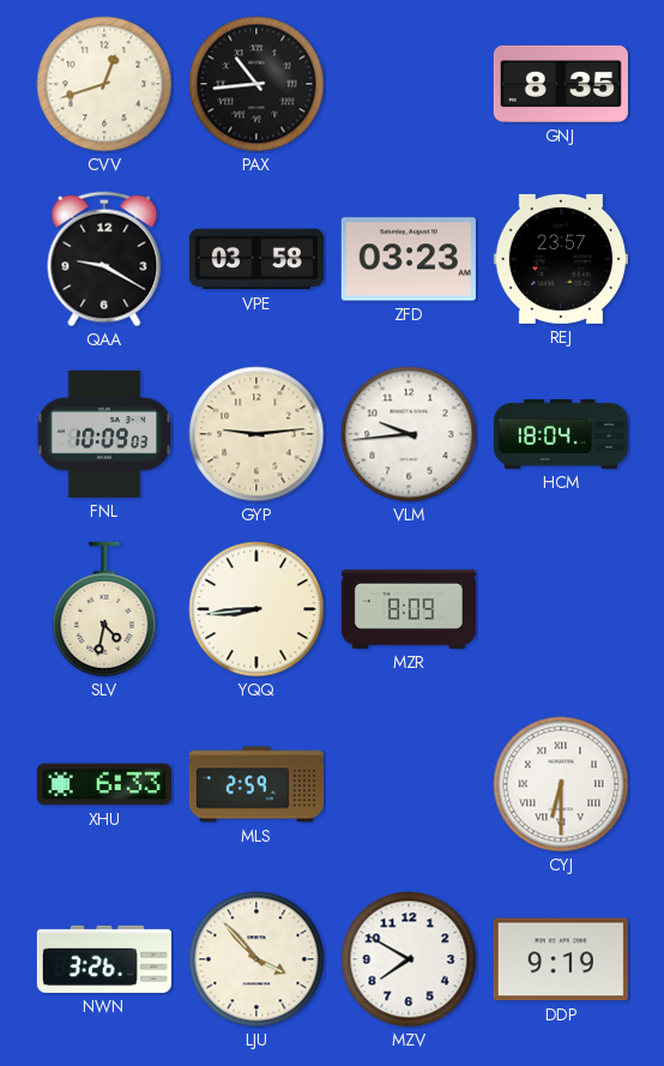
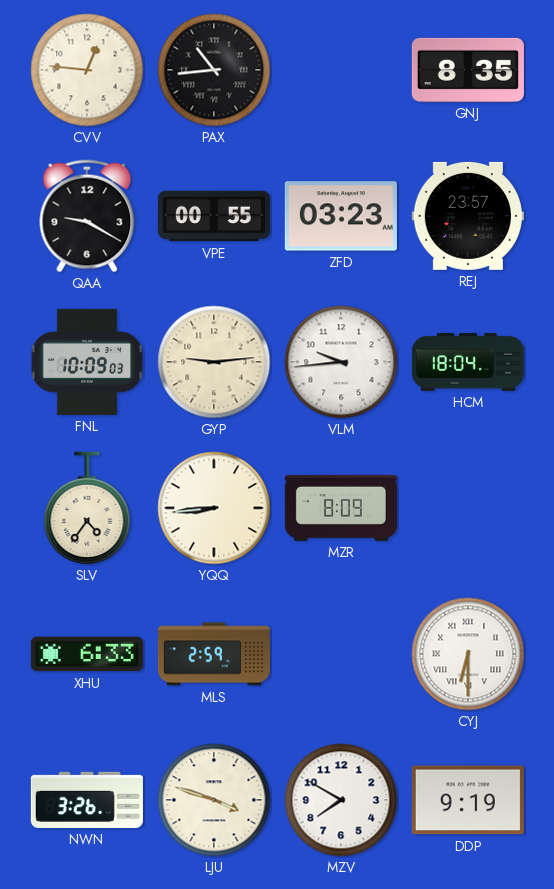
CVV: 12:42 -> 12:46
VPE: 03:58 -> 00:55
SLV: 4:32 -> 4:36
LJU: 3:53 -> 3:48
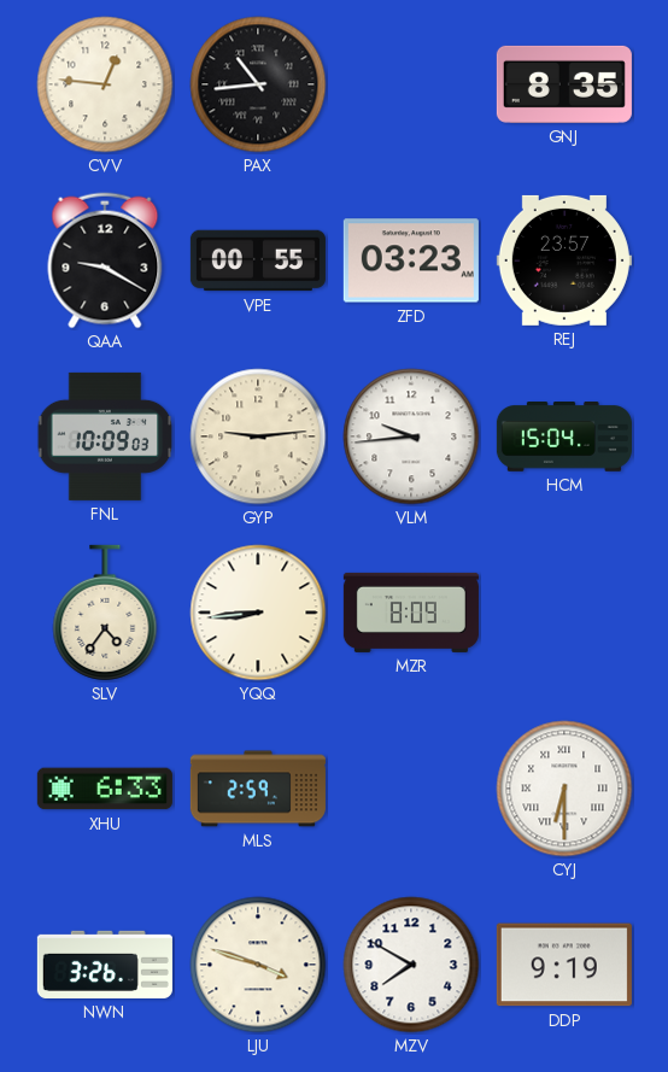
HCM: 18:04 -> 15:04
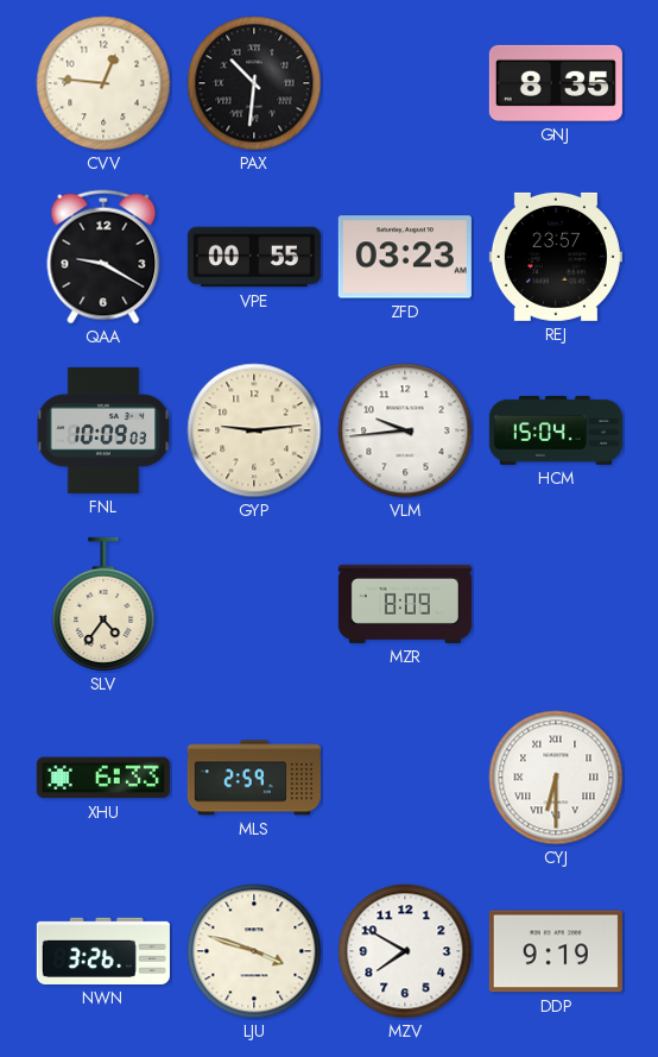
PAX: 10:44 -> 10:31
YQQ: 8:44 -> none
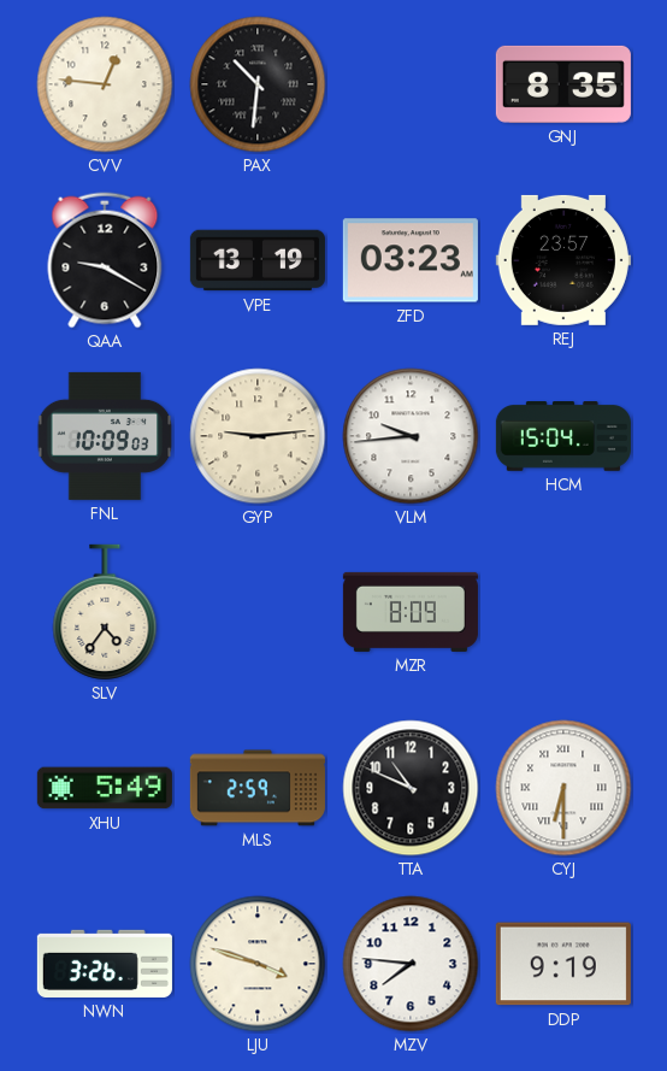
VPE: 00:55 -> 13:19
XHU: 6:33 -> 5:49
TTA: none -> 10:49
MZV: 7:50 -> 7:46
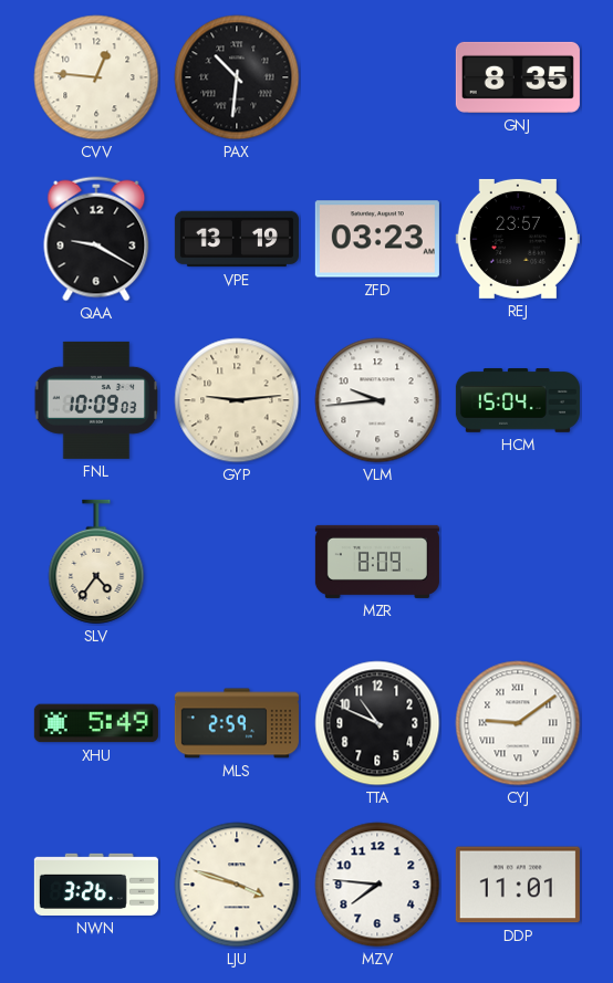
CYJ: 6:30 -> 9:09
DDP: 9:19 -> 11:01
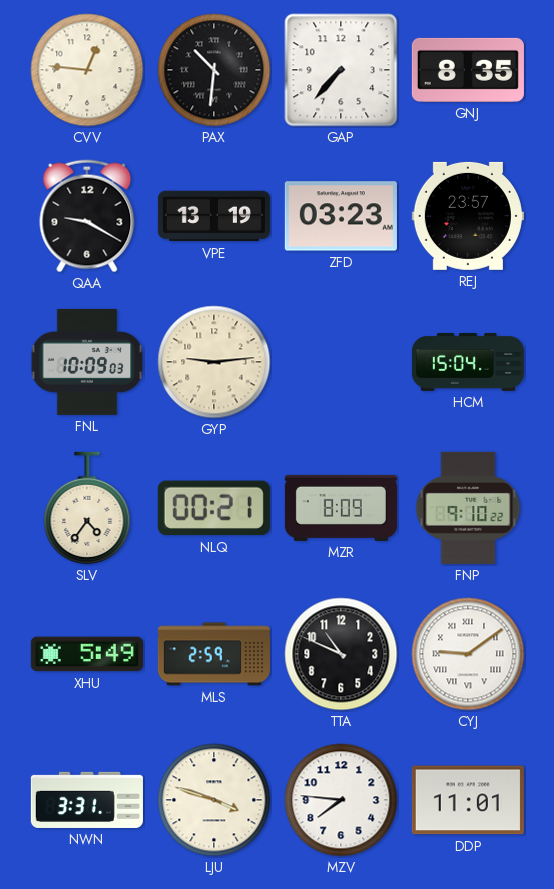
GAP: none -> 7:37
VLM: 9:44 -> none
NLQ: none -> 00:21
FNP: none -> 9:10
NWN: 3:26 -> 3:31
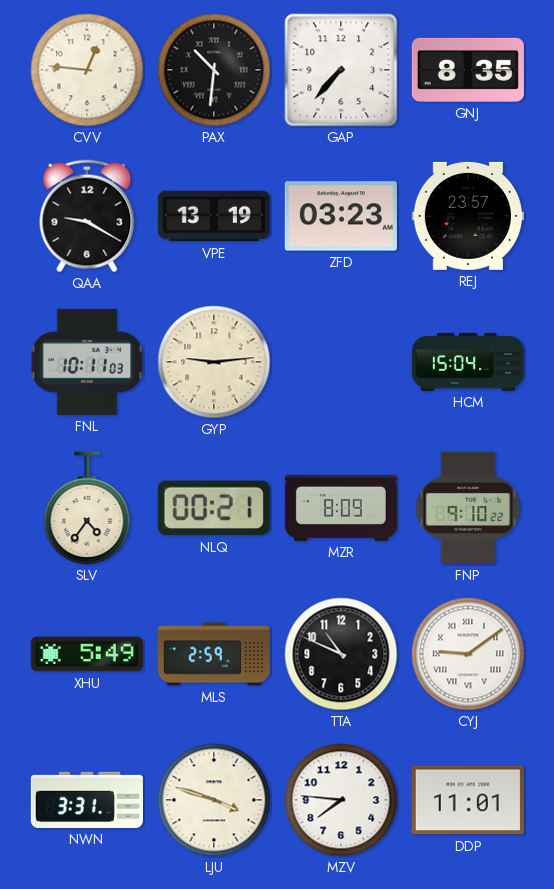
FNL: 10:09 -> 10:11
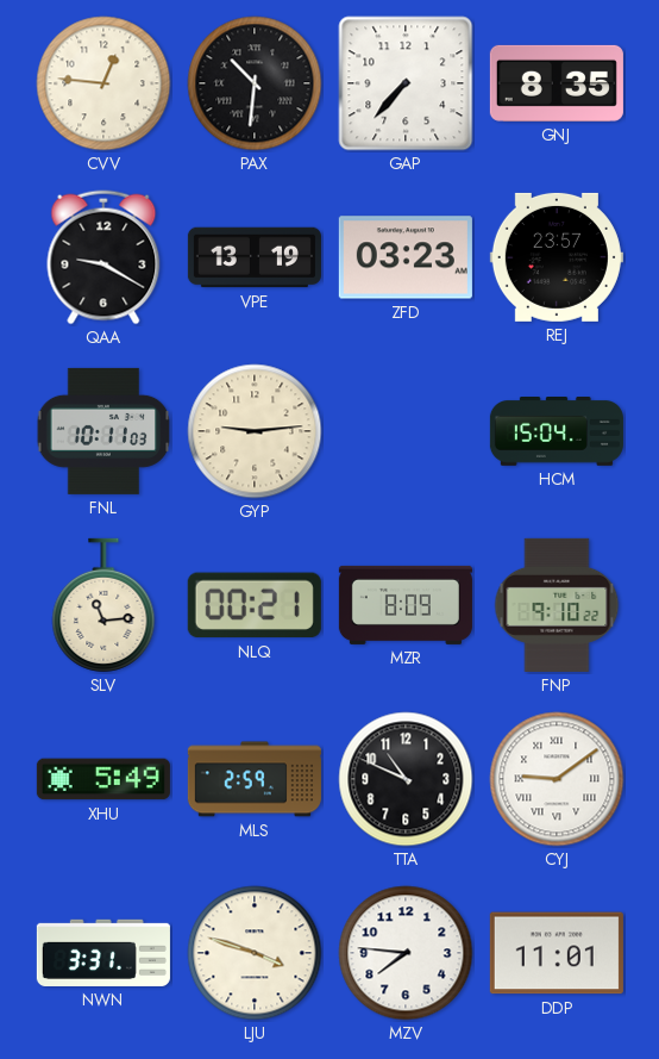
SLV: 4:36 -> 11:14
